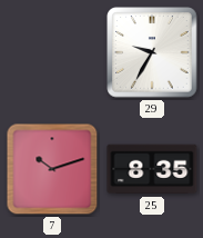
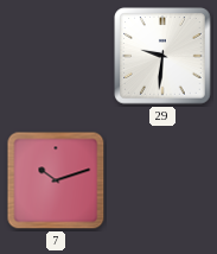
29: 9:35 -> 9:31
25: 8:35 -> none
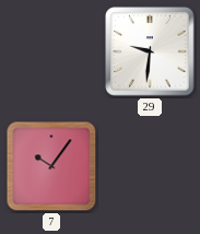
7: 10:12 -> 10:06
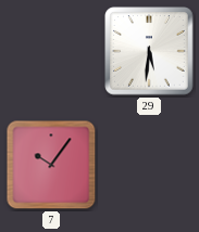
29: 9:31 -> 5:31
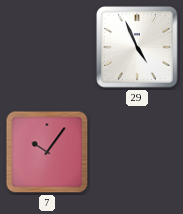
29: 5:31 -> 4:56
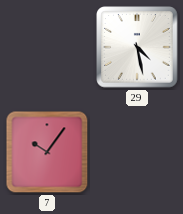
29: 4:56 -> 4:28
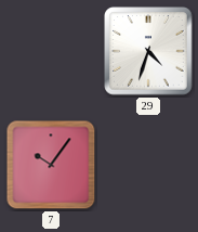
29: 4:28 -> 4:33
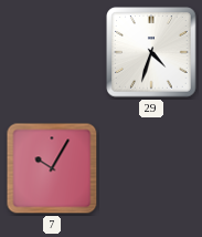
7: 10:06 -> 10:05
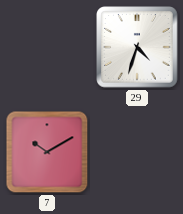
7: 10:05 -> 10:10
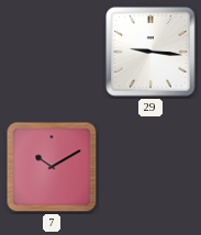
29: 4:33 -> 9:16
